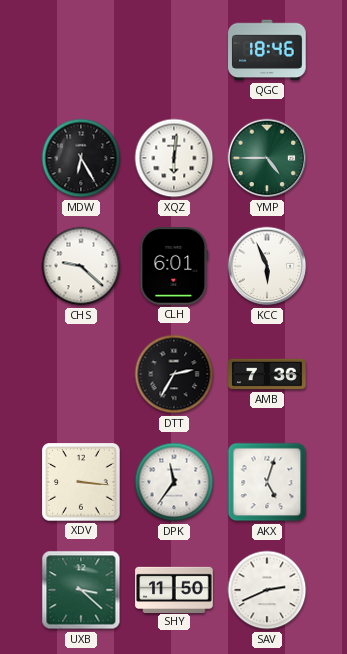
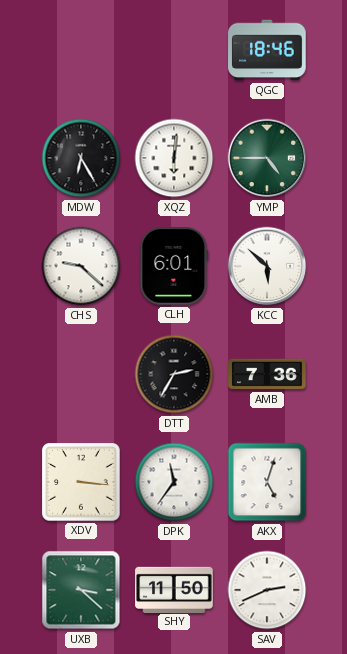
KCC: 5:56 -> 5:52
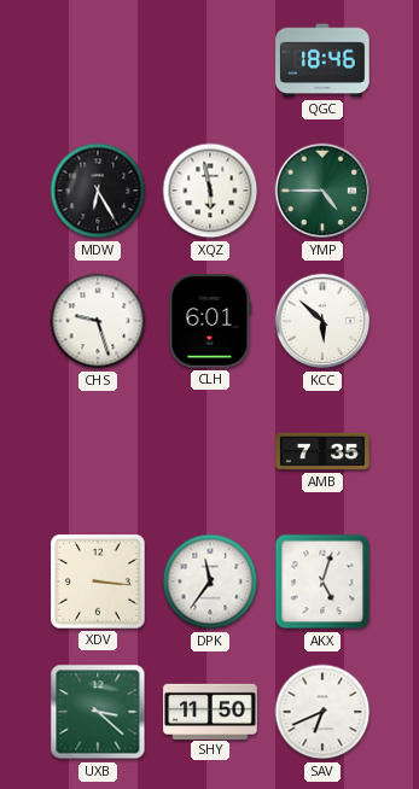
XQZ: 6:01 -> 5:58
CHS: 9:22 -> 9:27
DTT: 2:35 -> none
AMB: 7:36 -> 7:35
SAV: 2:41 -> 6:41
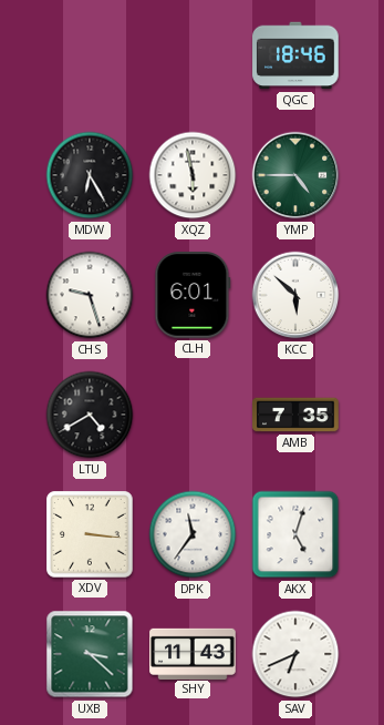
LTU: none -> 4:40
SHY: 11:50 -> 11:43
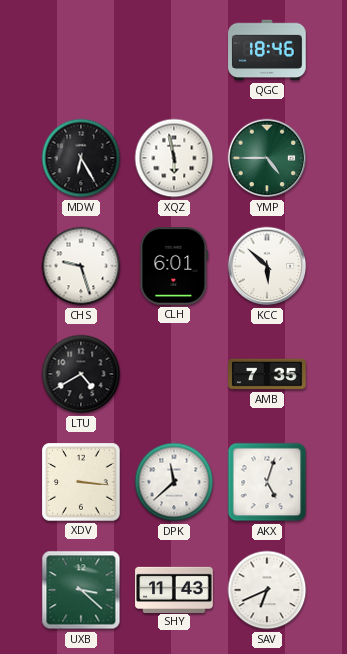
DPK: 11:36 -> 11:38
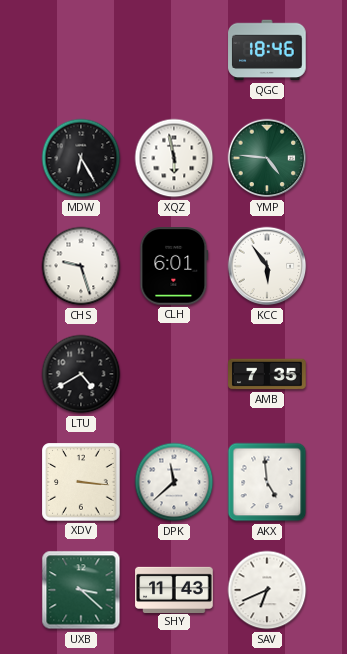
YMP: 4:45 -> 4:46
KCC: 5:52 -> 5:54
AKX: 5:03 -> 4:59
